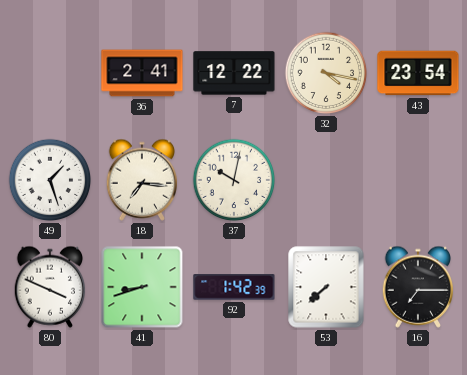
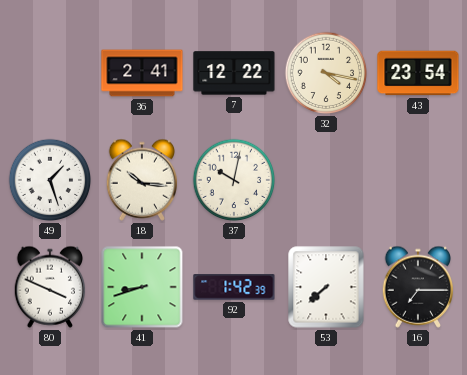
18: 7:16 -> 10:16
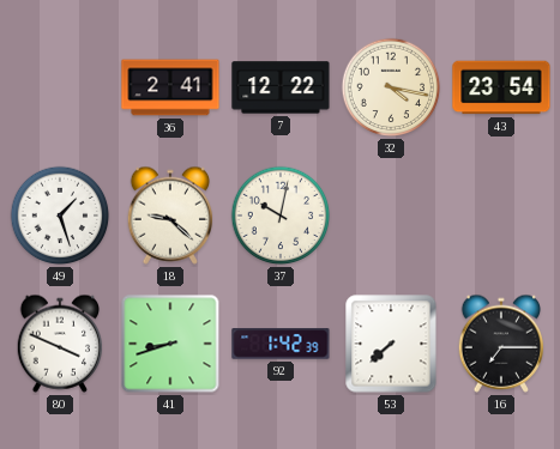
18: 10:16 -> 9:22
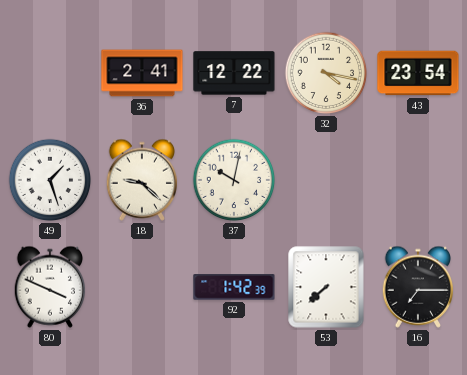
41: 8:42 -> none
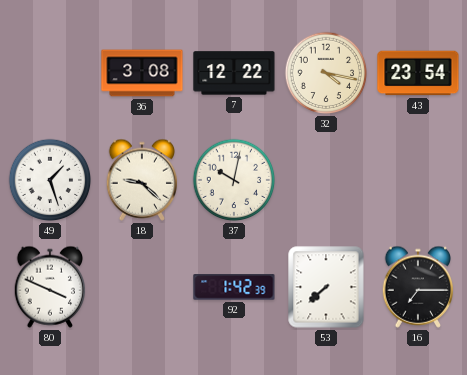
36: 2:41 -> 3:08
